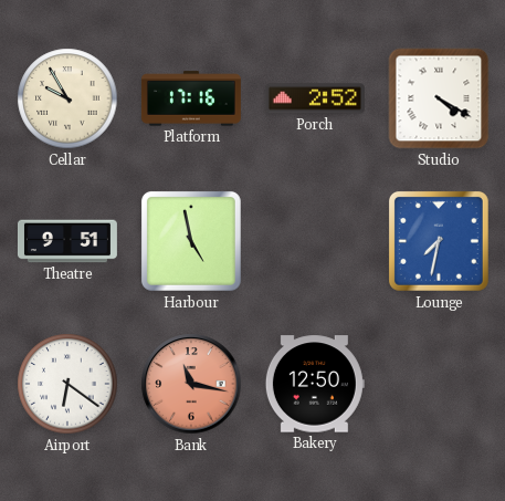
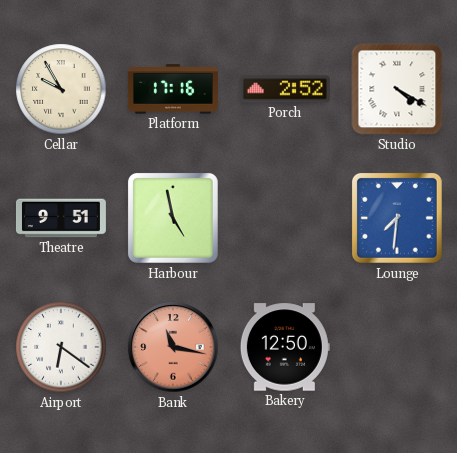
Lounge: 7:32 -> 7:31
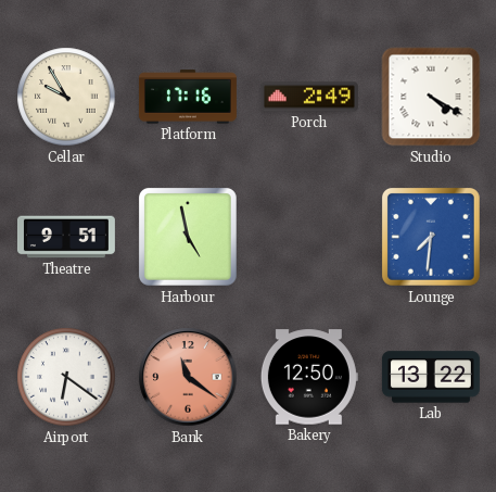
Porch: 2:52 -> 2:49
Bank: 11:17 -> 11:21
Lab: none -> 13:22
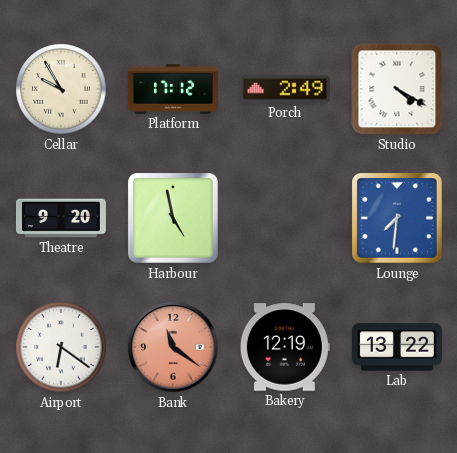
Platform: 17:16 -> 17:12
Theatre: 9:51 -> 9:20
Bakery: 12:50 -> 12:19
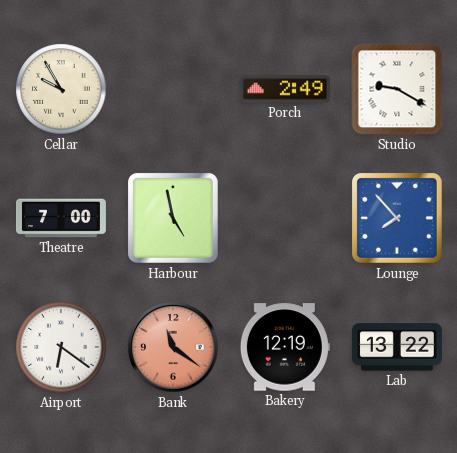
Platform: 17:12 -> none
Studio: 4:20 -> 9:20
Theatre: 9:20 -> 7:00
Lounge: 7:31 -> 7:53
